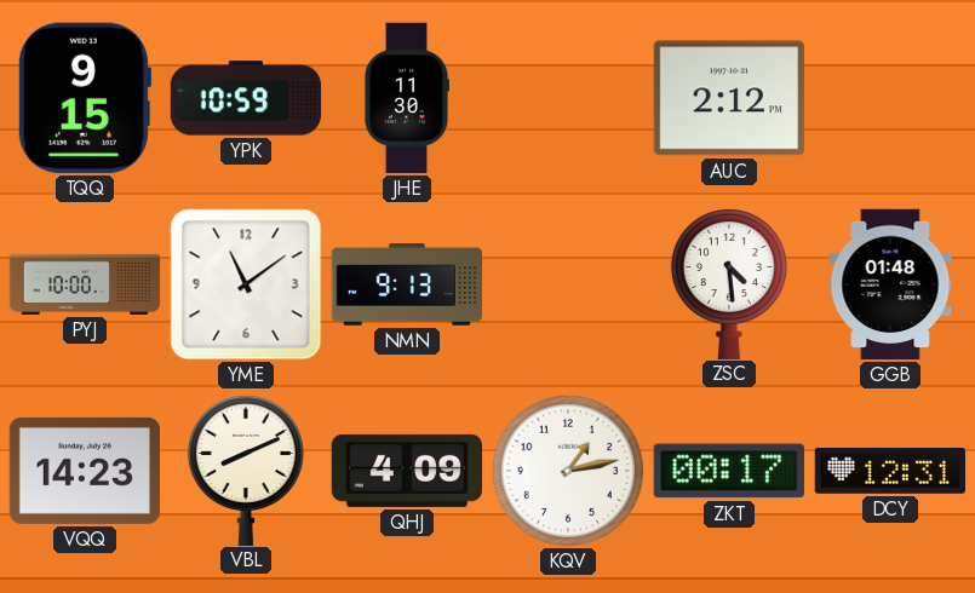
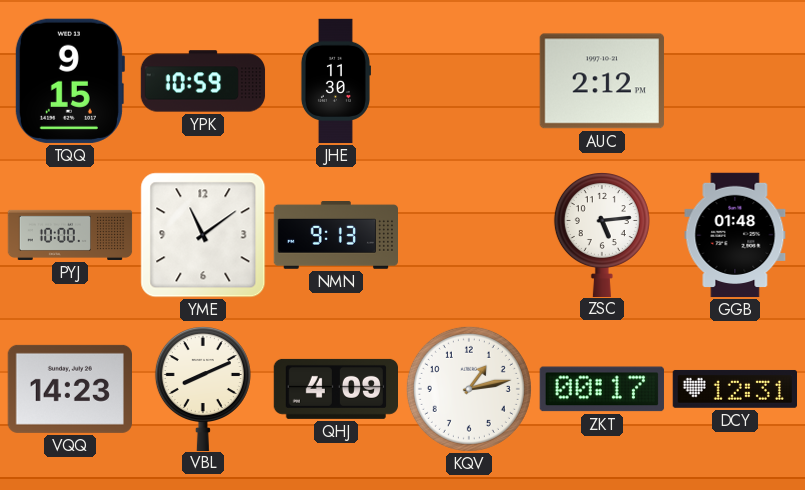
ZSC: 4:29 -> 5:14
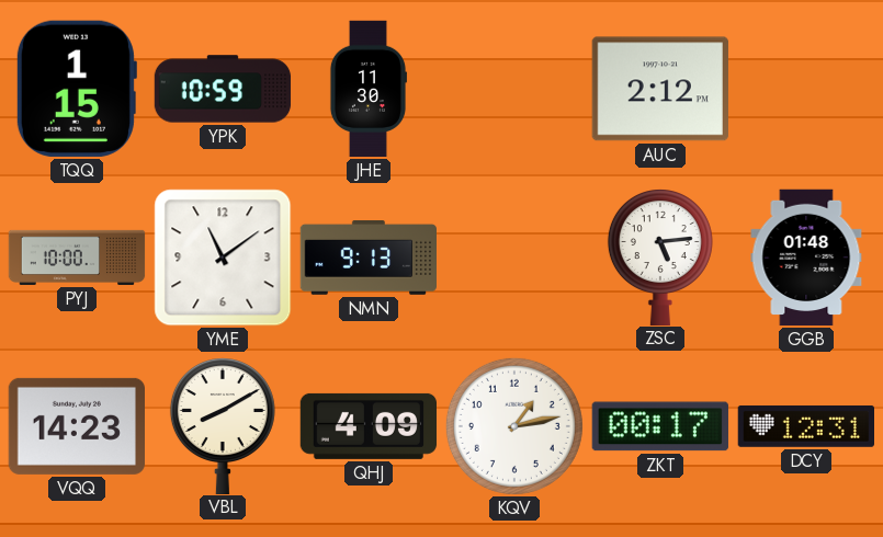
TQQ: 9:15 -> 1:15
VBL: 8:11 -> 8:10
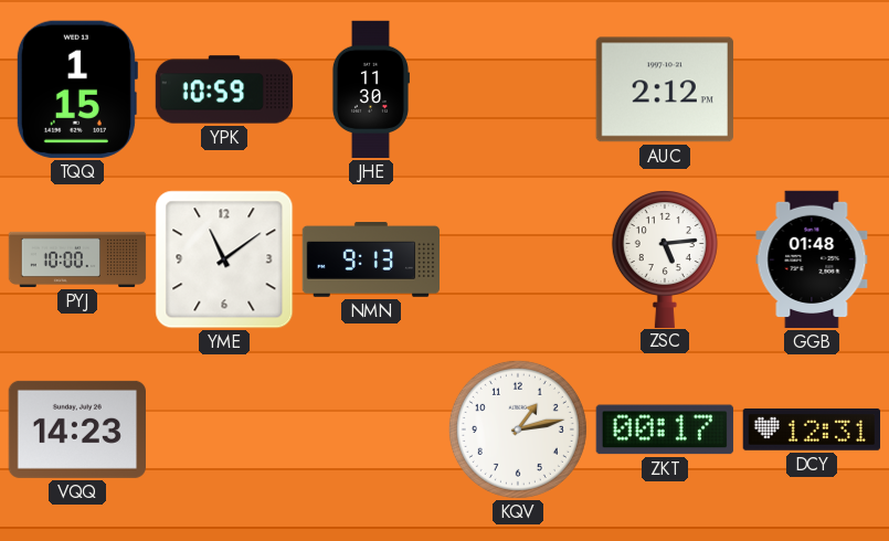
VBL: 8:10 -> none
QHJ: 4:09 -> none
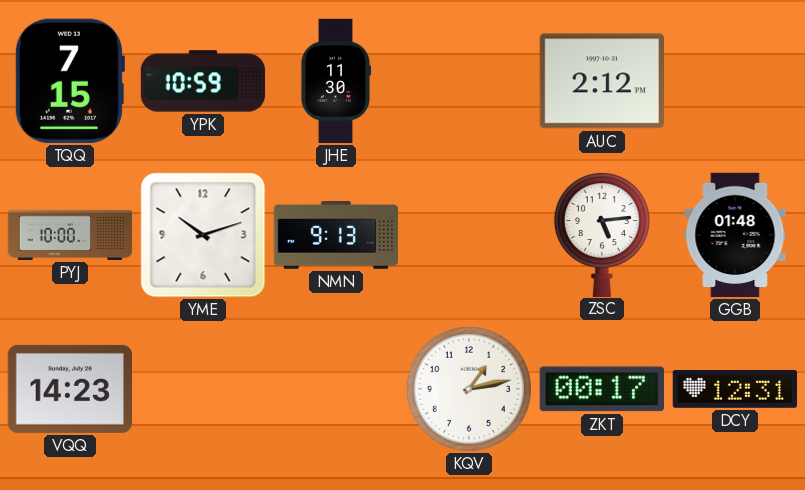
TQQ: 1:15 -> 7:15
YME: 11:09 -> 10:12
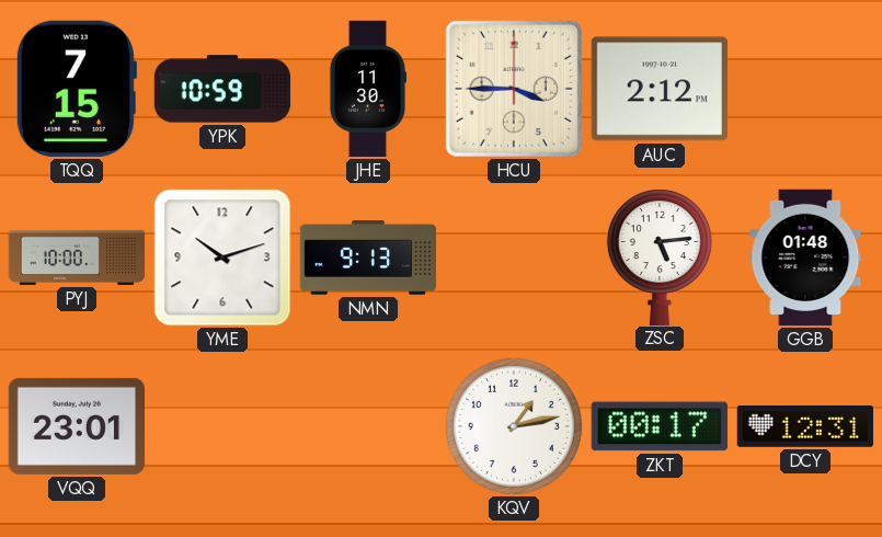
HCU: none -> 3:45
VQQ: 14:23 -> 23:01
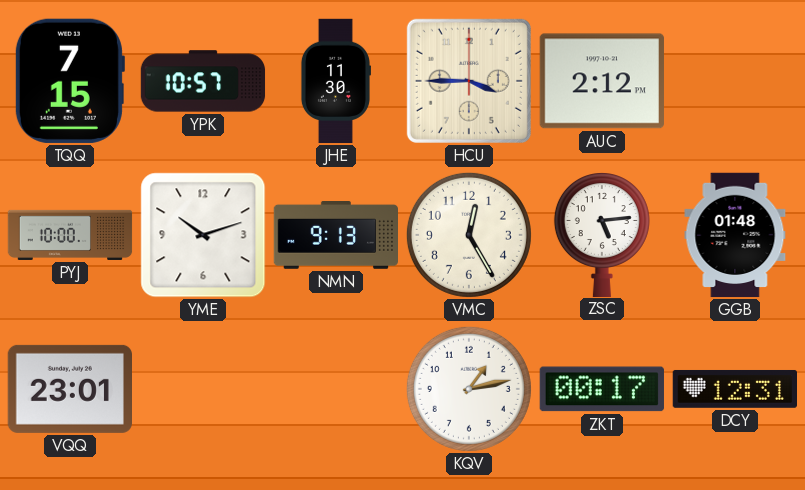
YPK: 10:59 -> 10:57
VMC: none -> 12:25
